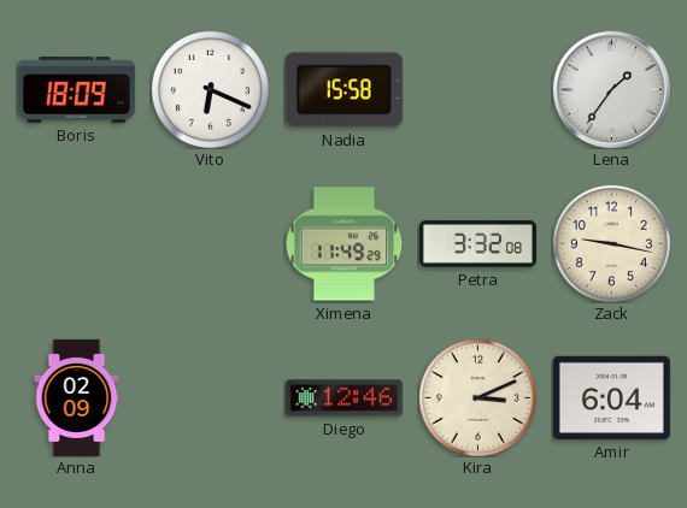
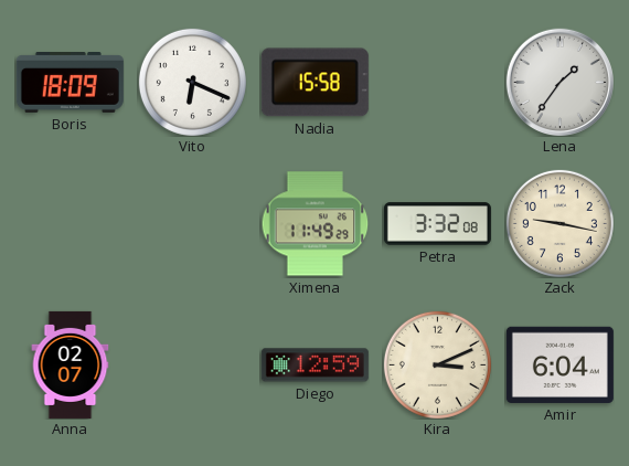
Anna: 02:09 -> 02:07
Diego: 12:46 -> 12:59
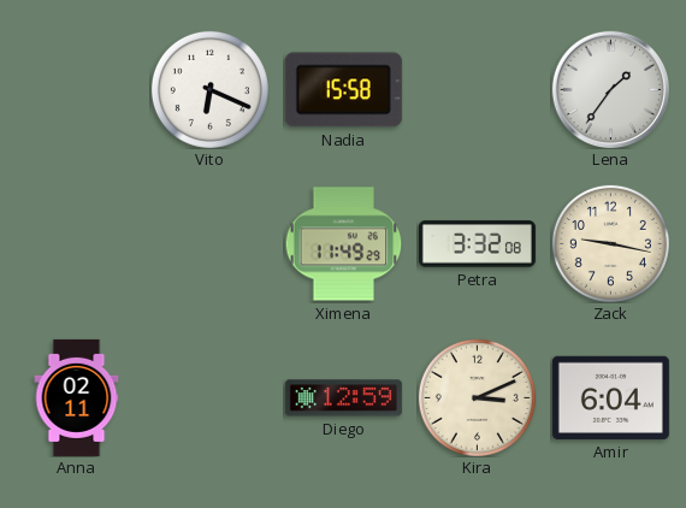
Boris: 18:09 -> none
Anna: 02:07 -> 02:11
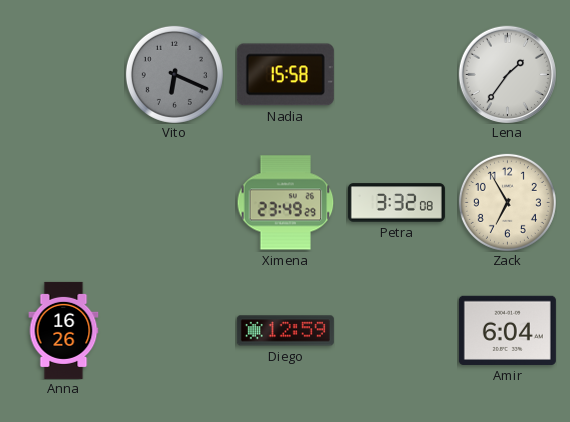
Vito dial: white -> grey
Ximena: 11:49 -> 23:49
Zack: 9:17 -> 6:55
Anna: 02:11 -> 16:26
Kira: 3:11 -> none
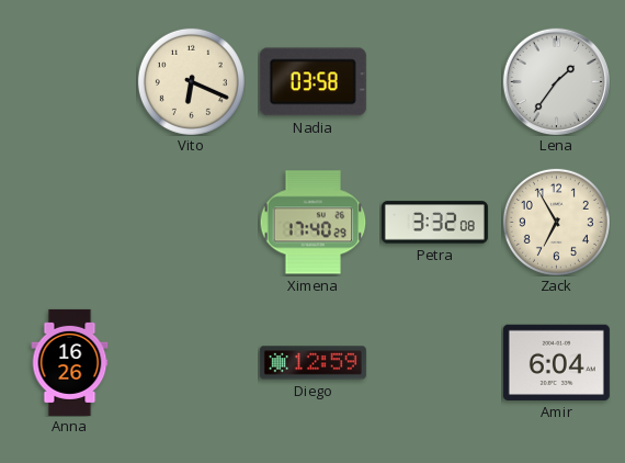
Vito dial: grey -> cream
Nadia: 15:58 -> 03:58
Ximena: 23:49 -> 17:40
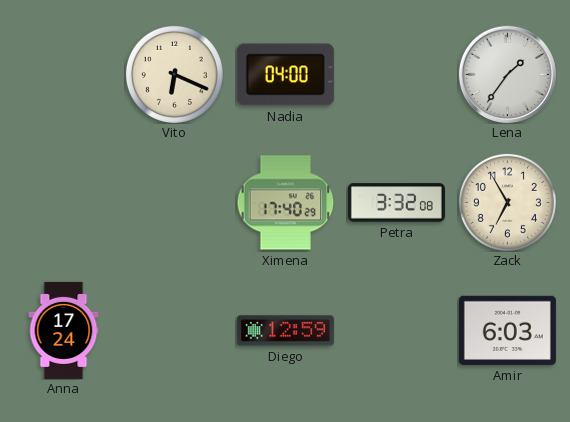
Nadia: 03:58 -> 04:00
Anna: 16:26 -> 17:24
Amir: 6:04 -> 6:03
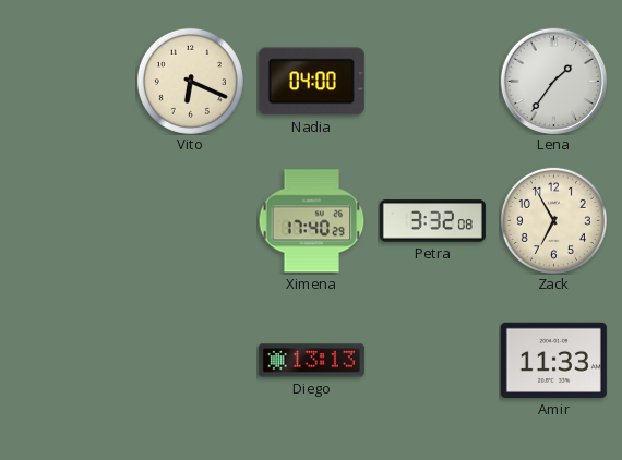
Anna: 17:24 -> none
Diego: 12:59 -> 13:13
Amir: 6:03 -> 11:33
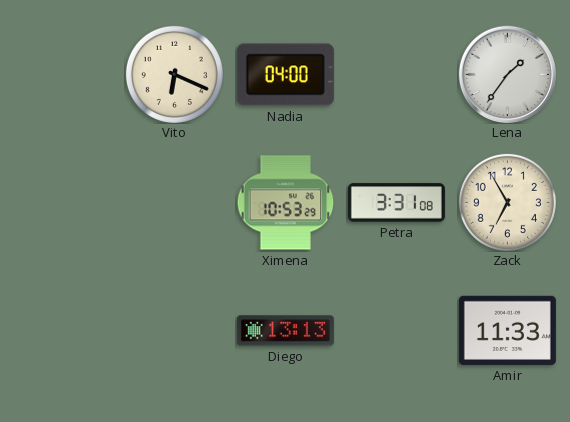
Ximena: 17:40 -> 10:53
Petra: 3:32 -> 3:31
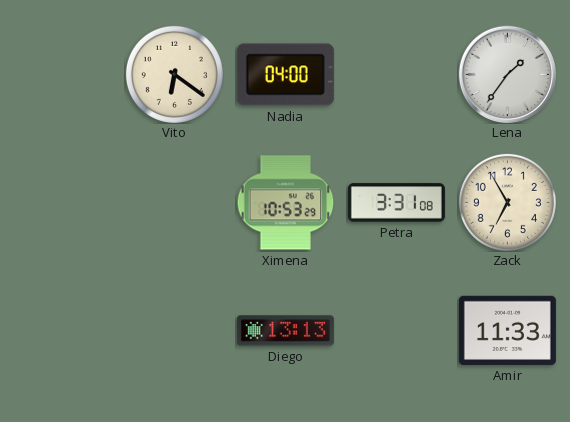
Vito: 6:19 -> 6:21
